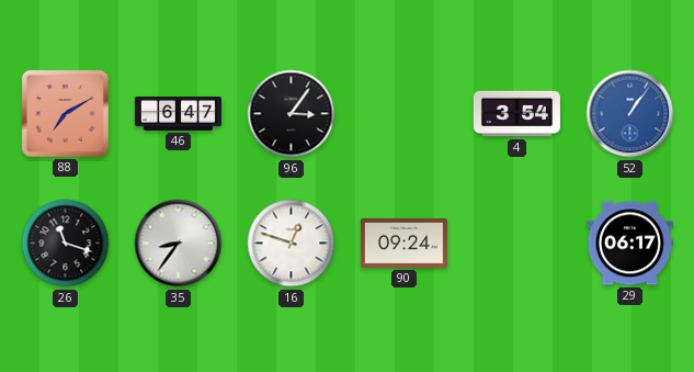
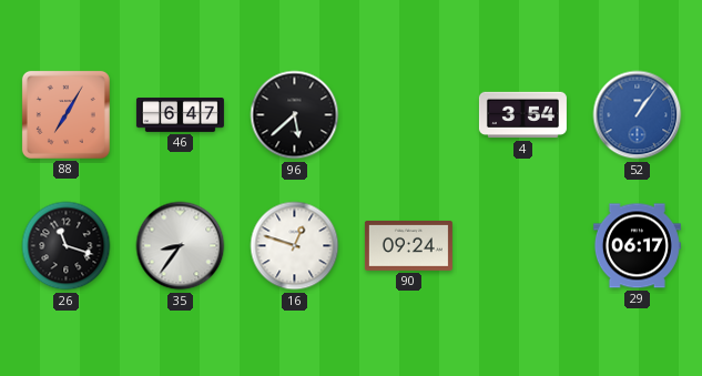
88: 7:10 -> 7:05
96: 3:06 -> 5:38
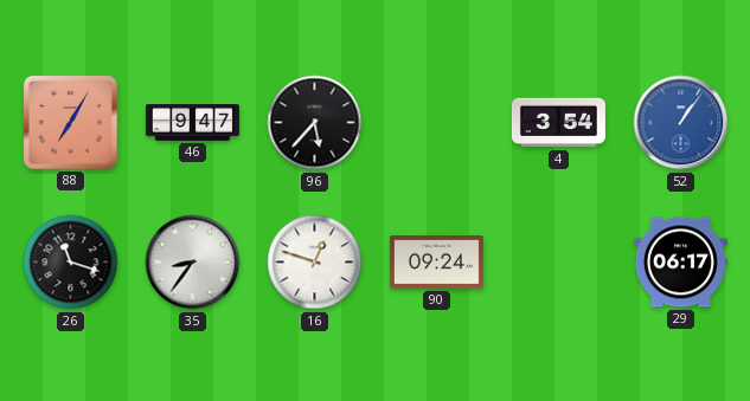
46: 6:47 -> 9:47
96: 5:38 -> 5:37
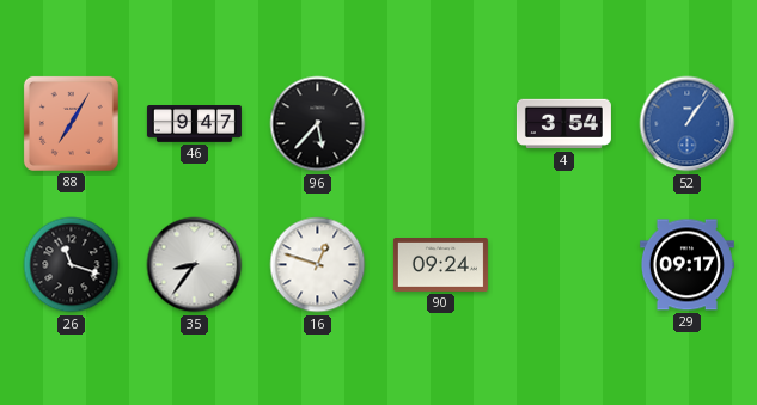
29: 06:17 -> 09:17
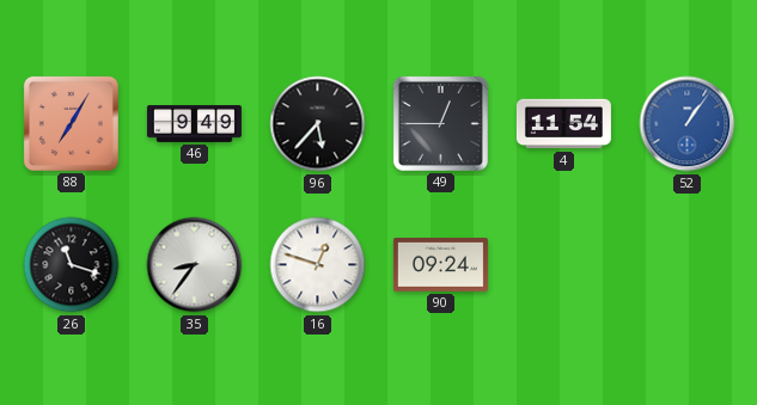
46: 9:47 -> 9:49
49: none -> 12:45
4: 3:54 -> 11:54
29: 09:17 -> none
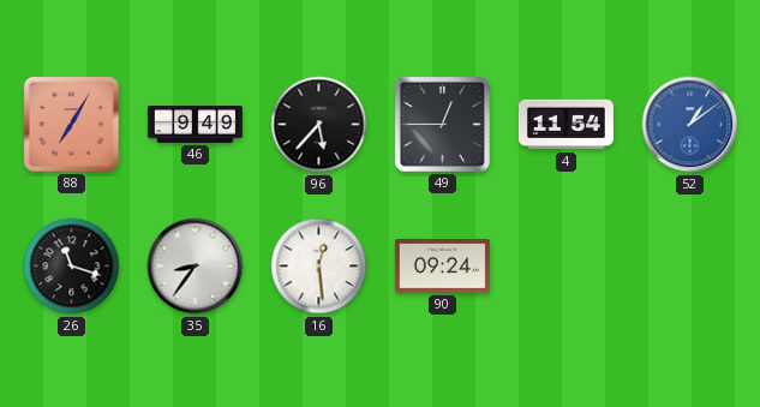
52: 1:06 -> 1:09
16: 12:48 -> 12:29
